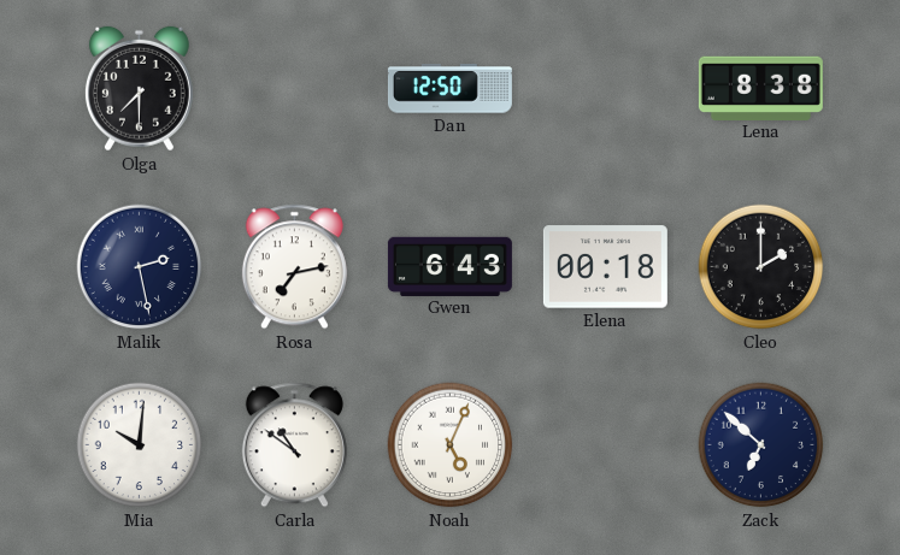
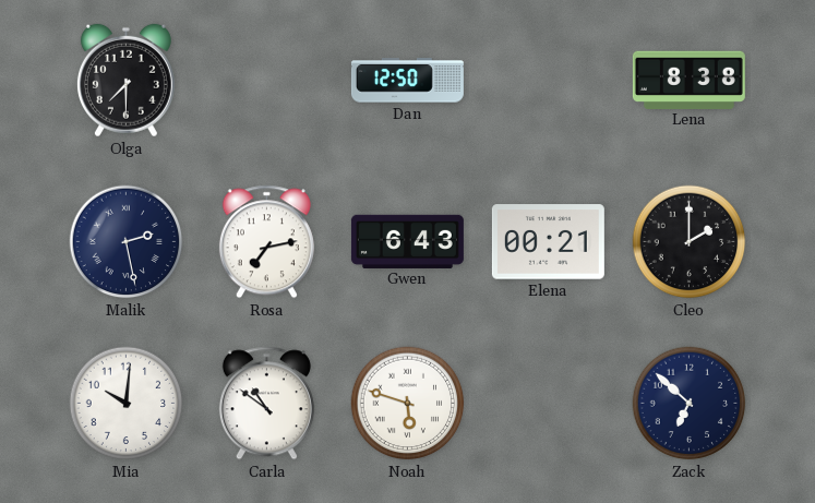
Elena: 00:18 -> 00:21
Noah: 5:04 -> 5:48
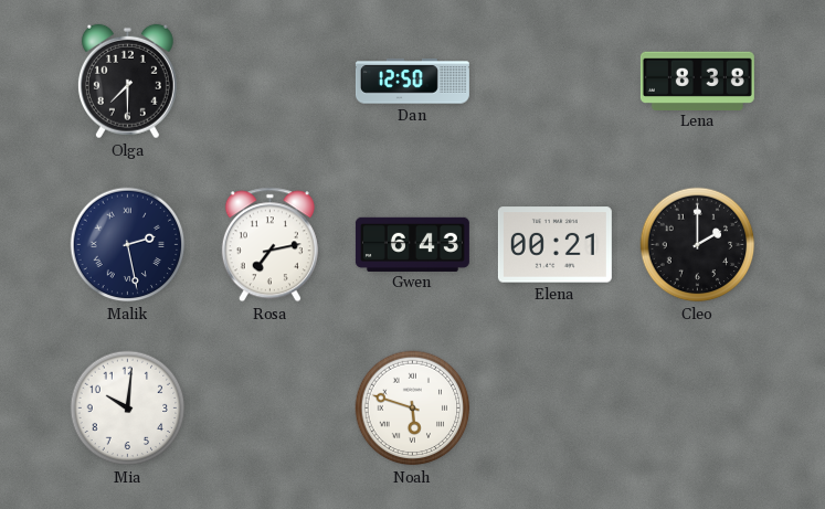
Carla: 10:51 -> none
Zack: 6:52 -> none
